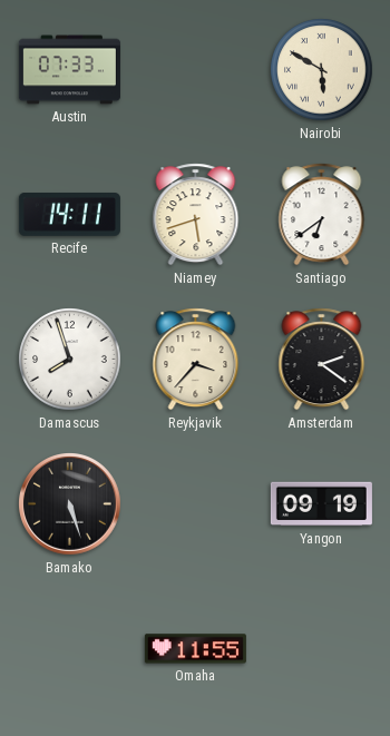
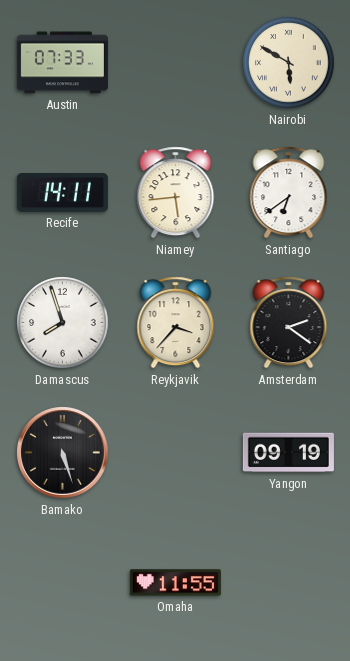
Niamey: 5:42 -> 5:44
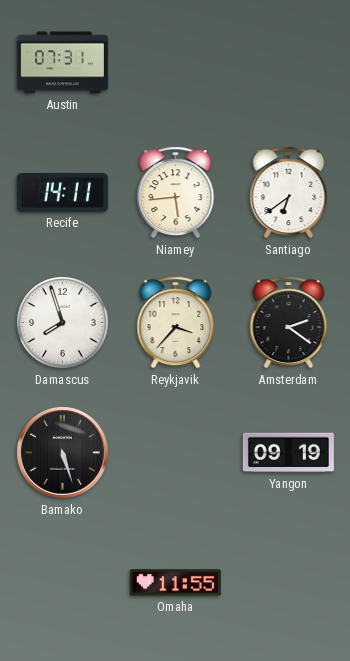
Austin: 07:33 -> 07:31
Nairobi: 5:50 -> none
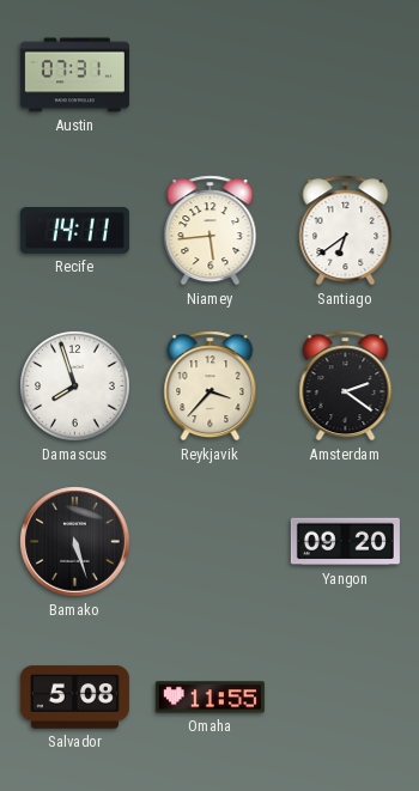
Yangon: 09:19 -> 09:20
Salvador: none -> 5:08
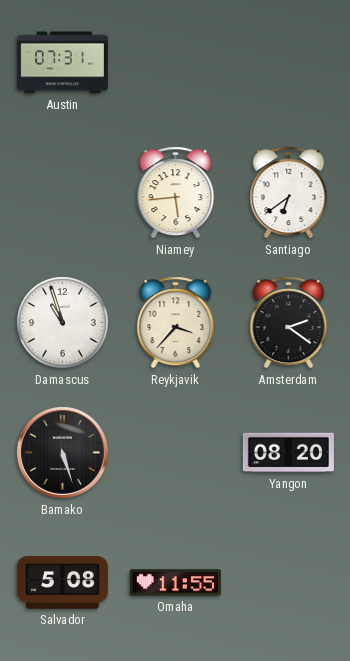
Recife: 14:11 -> none
Damascus: 7:57 -> 10:57
Yangon: 09:20 -> 08:20
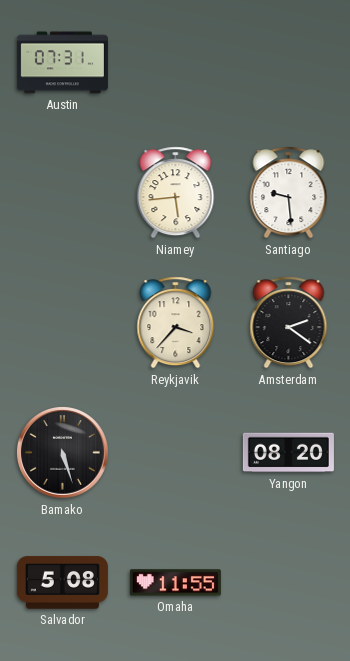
Santiago: 6:39 -> 9:29
Damascus: 10:57 -> none
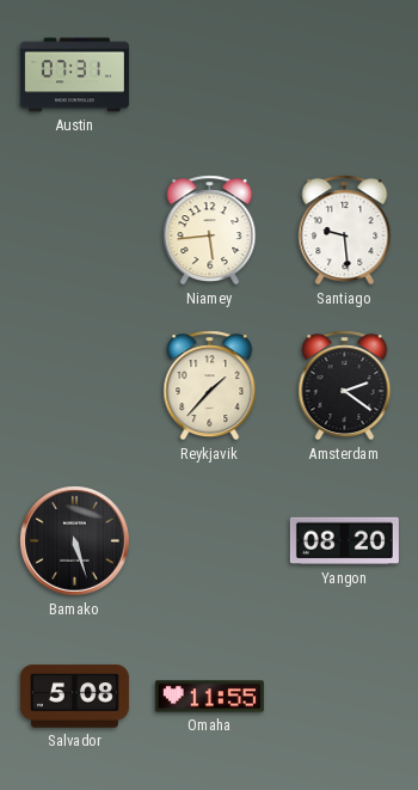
Reykjavik: 3:37 -> 1:37
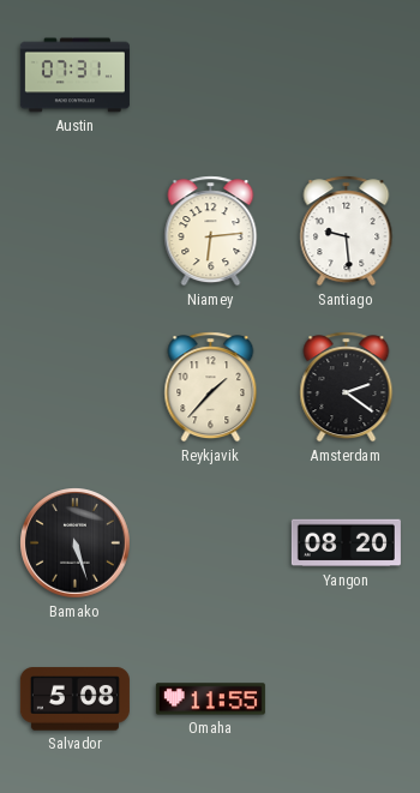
Niamey: 5:44 -> 6:14
